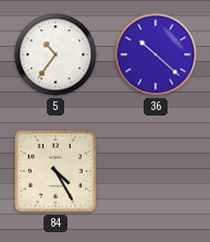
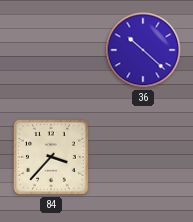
5: 10:36 -> none
84: 4:25 -> 3:37
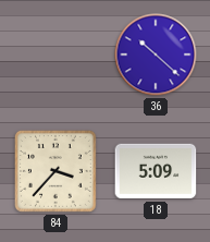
18: none -> 5:09
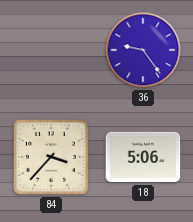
36: 10:22 -> 9:24
18: 5:09 -> 5:06
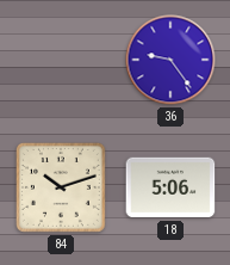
84: 3:37 -> 10:12
